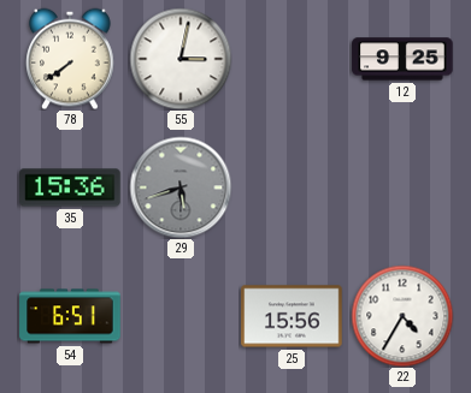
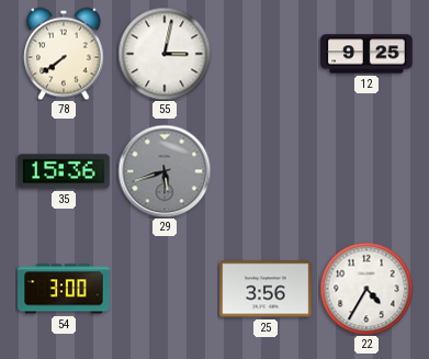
54: 6:51 -> 3:00
25: 15:56 -> 3:56
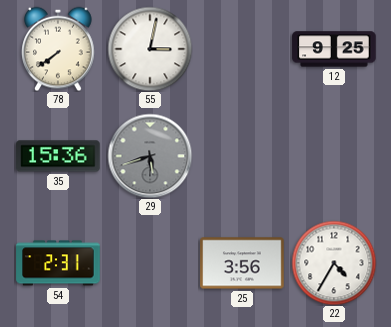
54: 3:00 -> 2:31
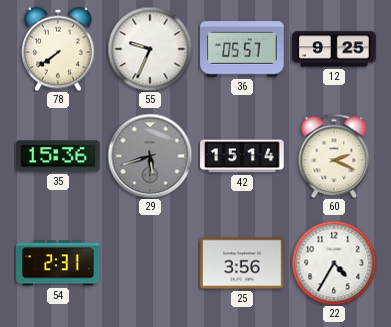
55: 3:02 -> 9:34
36: none -> 05:57
42: none -> 15:14
60: none -> 2:19
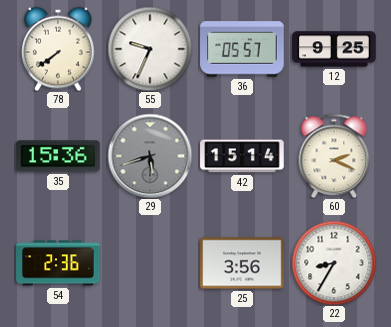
54: 2:31 -> 2:36
22: 4:35 -> 8:35
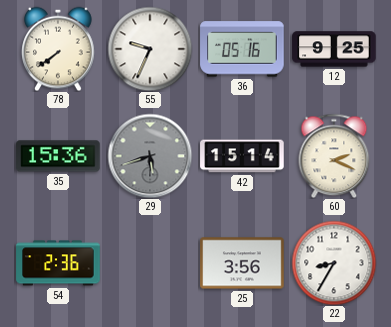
36: 05:57 -> 05:16
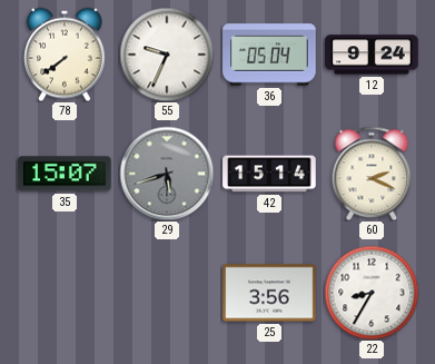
36: 05:16 -> 05:04
12: 9:25 -> 9:24
35: 15:36 -> 15:07
54: 2:36 -> none
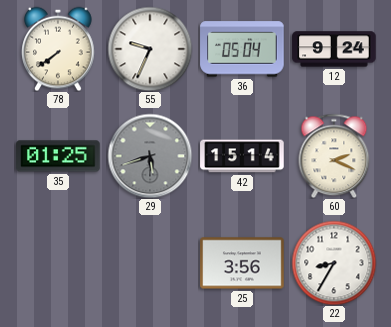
35: 15:07 -> 01:25
